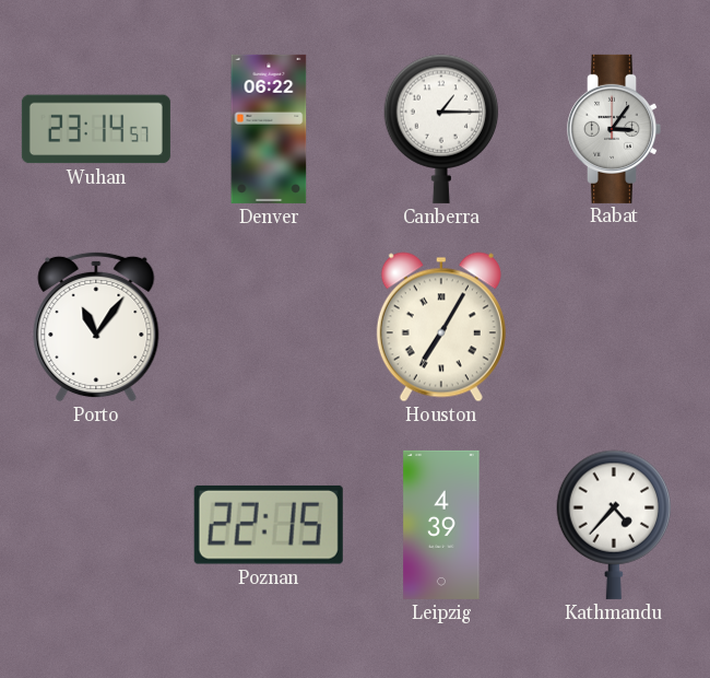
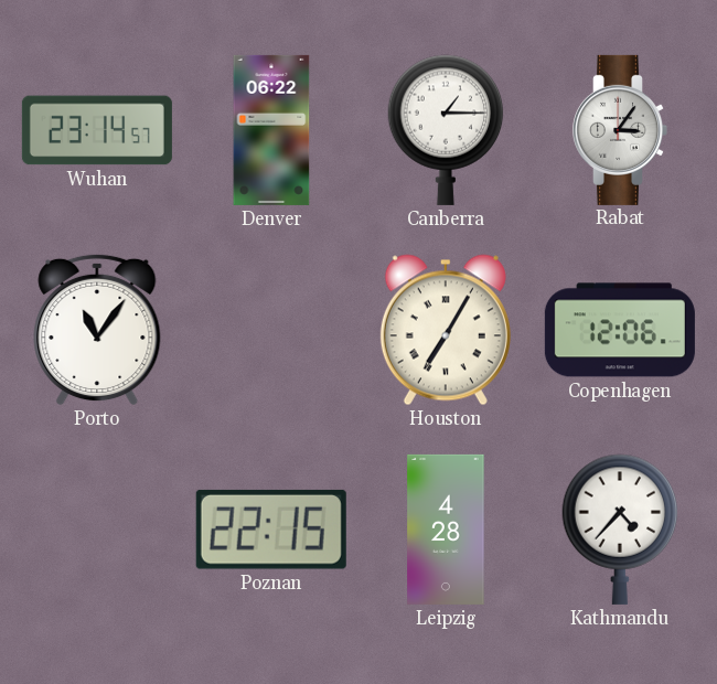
Copenhagen: none -> 12:06
Leipzig: 4:39 -> 4:28
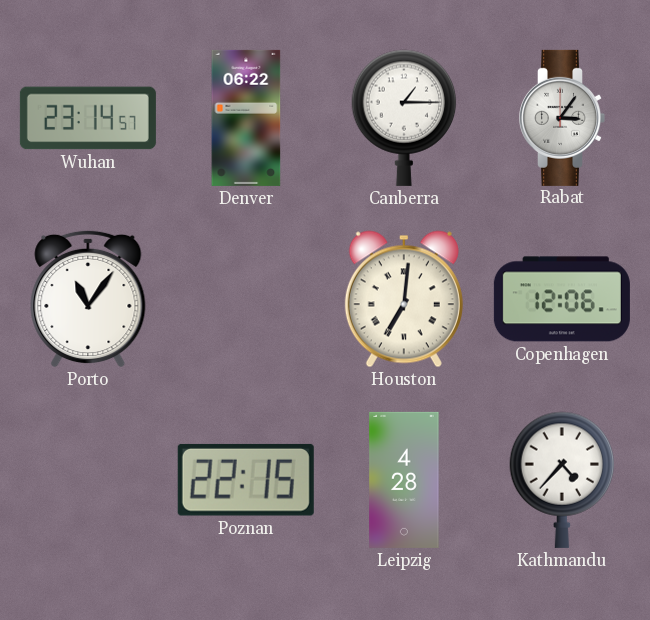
Houston: 7:05 -> 7:01
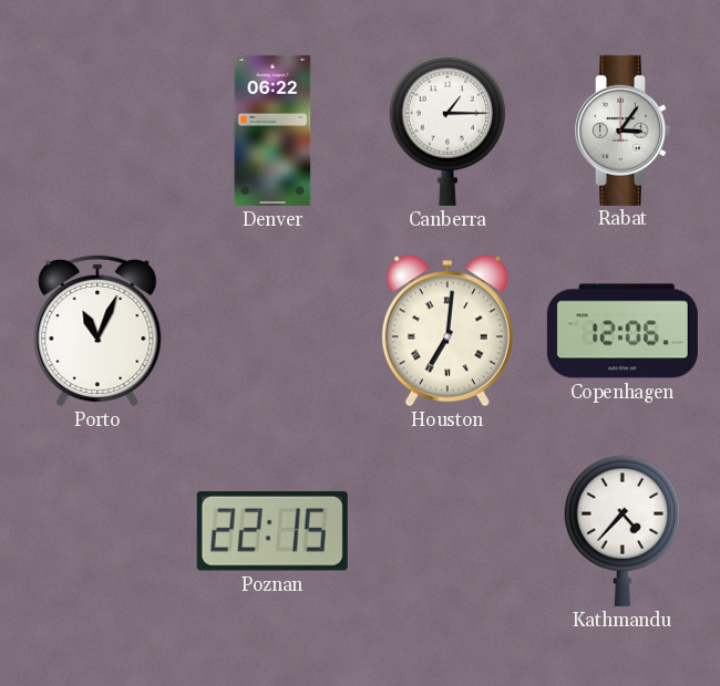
Wuhan: 23:14 -> none
Porto: 11:06 -> 11:04
Leipzig: 4:28 -> none
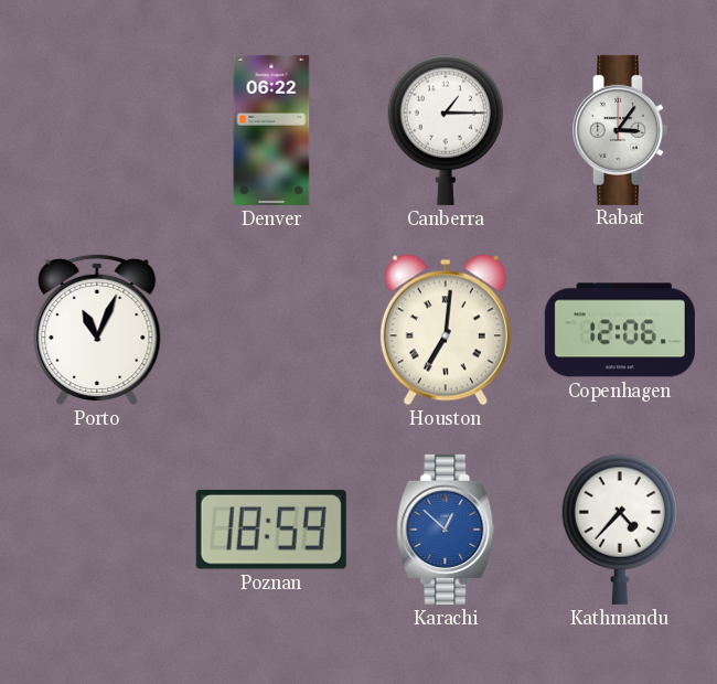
Poznan: 22:15 -> 18:59
Karachi: none -> 12:52
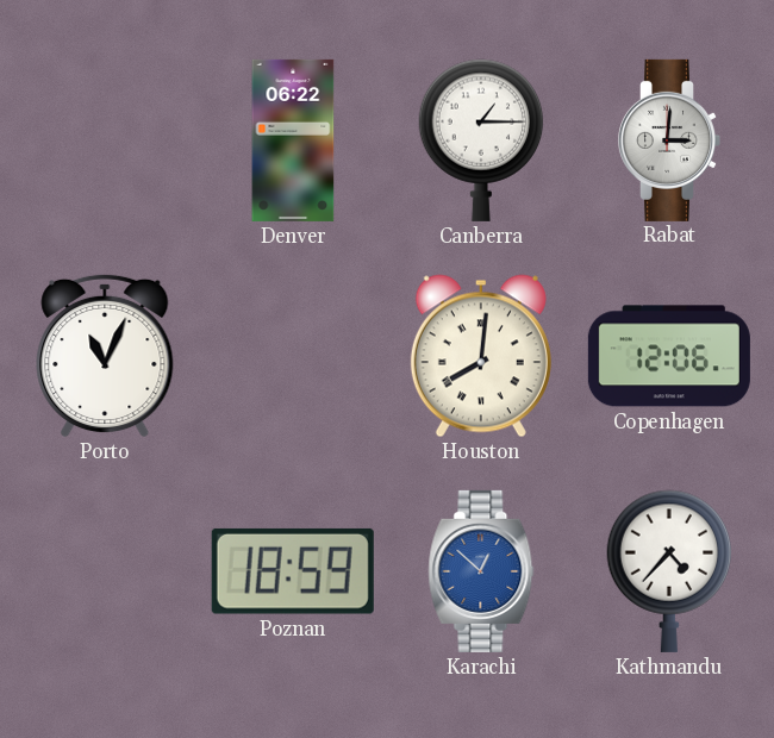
Rabat: 3:06 -> 3:01
Houston: 7:01 -> 8:01
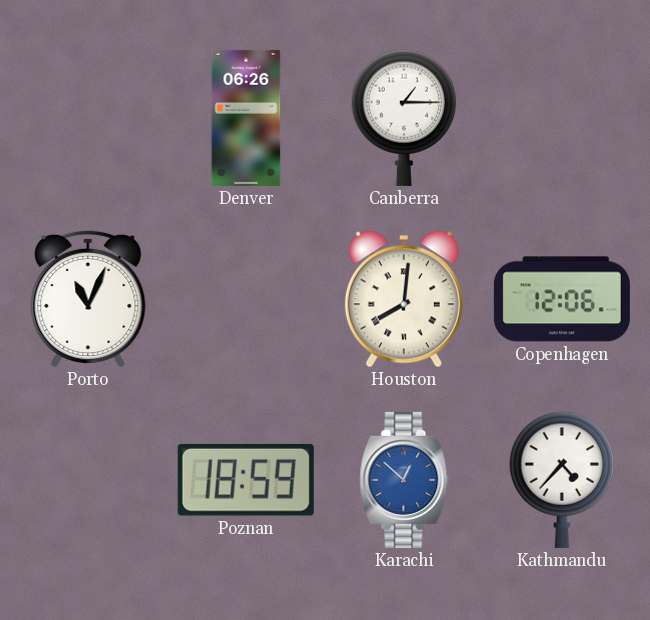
Denver: 06:22 -> 06:26
Rabat: 3:01 -> none
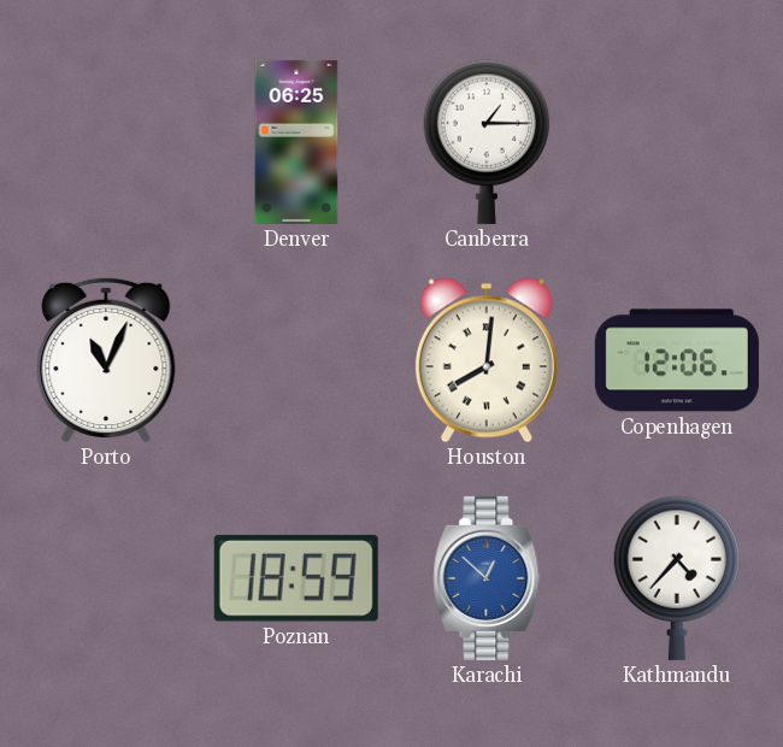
Denver: 06:26 -> 06:25
